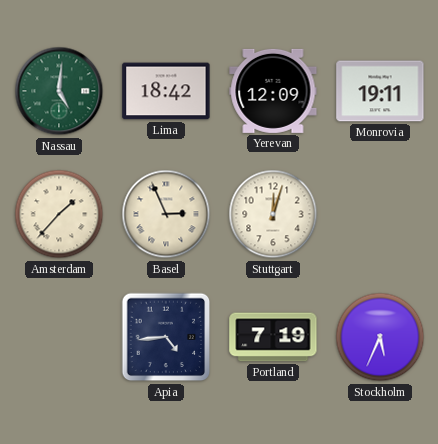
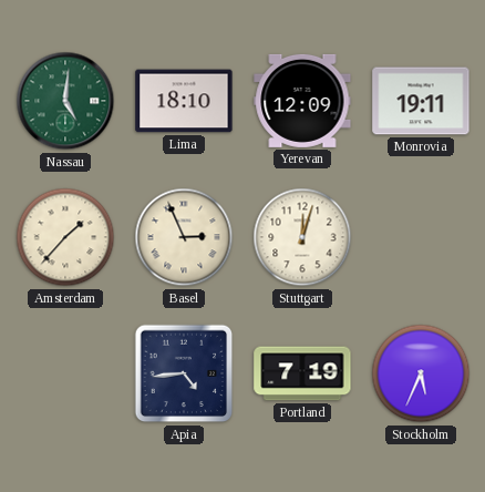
Lima: 18:42 -> 18:10
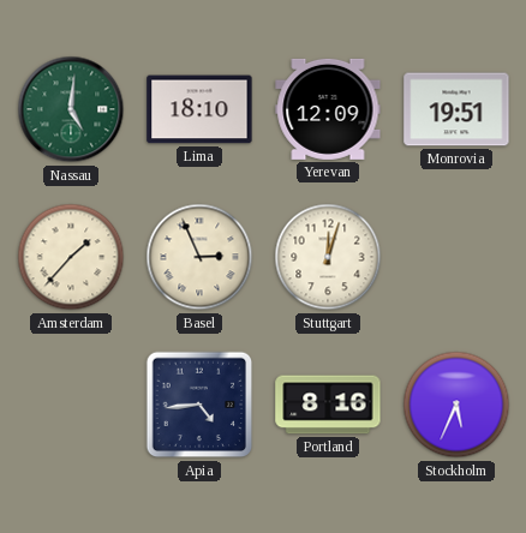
Monrovia: 19:11 -> 19:51
Portland: 7:19 -> 8:16
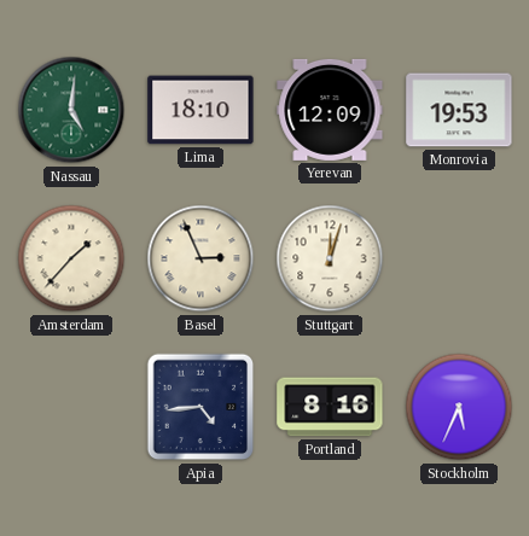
Monrovia: 19:51 -> 19:53
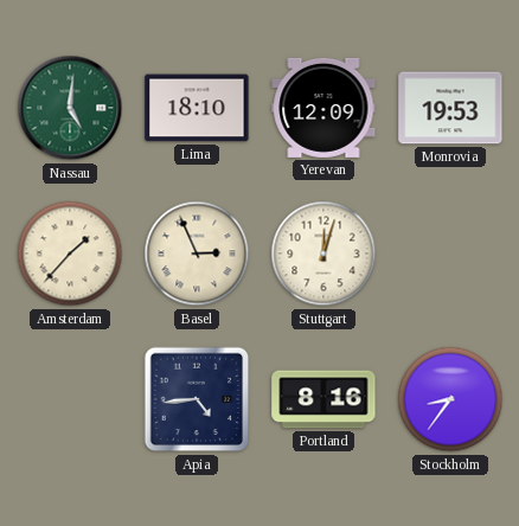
Stockholm: 5:34 -> 8:36
